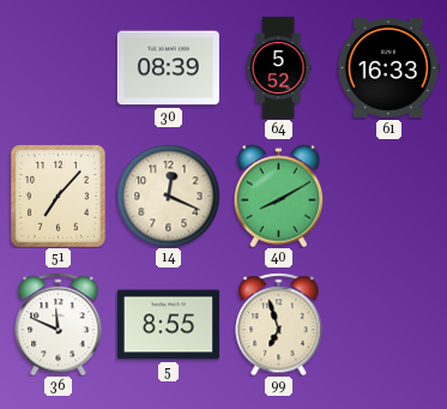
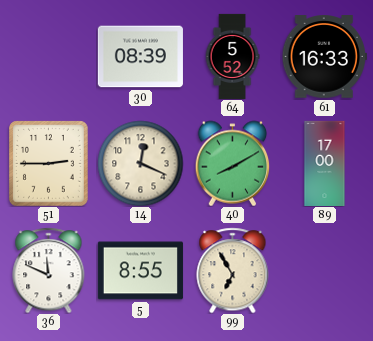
51: 7:07 -> 2:45
89: none -> 17:00
99: 6:57 -> 6:55
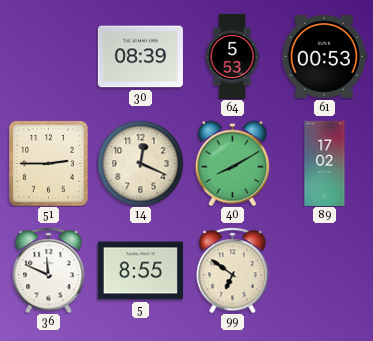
64: 5:52 -> 5:53
61: 16:33 -> 00:53
89: 17:00 -> 17:02
99: 6:55 -> 6:51
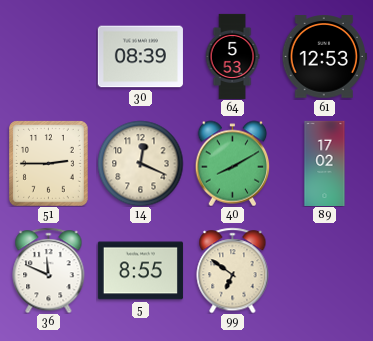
61: 00:53 -> 12:53
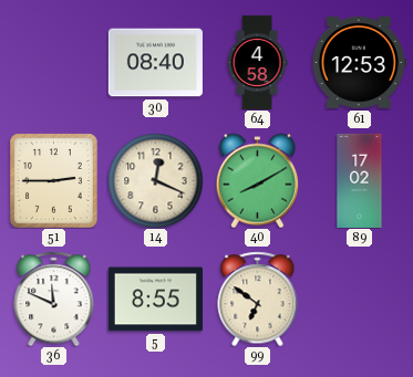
30: 08:39 -> 08:40
64: 5:53 -> 4:58
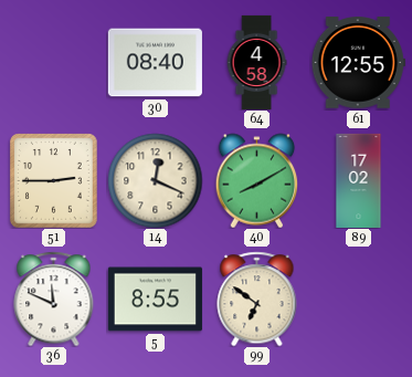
61: 12:53 -> 12:55
